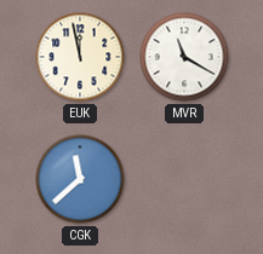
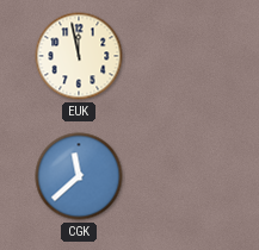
MVR: 11:20 -> none
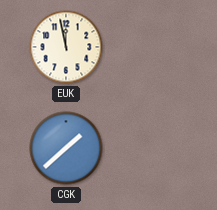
CGK: 11:38 -> 1:38
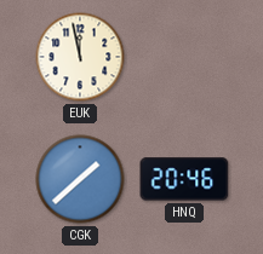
HNQ: none -> 20:46
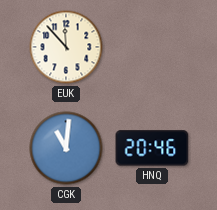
EUK: 11:58 -> 11:53
CGK: 1:38 -> 11:01
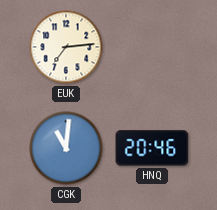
EUK: 11:53 -> 7:14
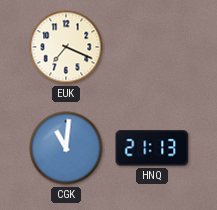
EUK: 7:14 -> 7:19
HNQ: 20:46 -> 21:13
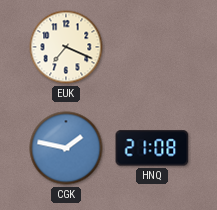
CGK: 11:01 -> 1:47
HNQ: 21:13 -> 21:08
